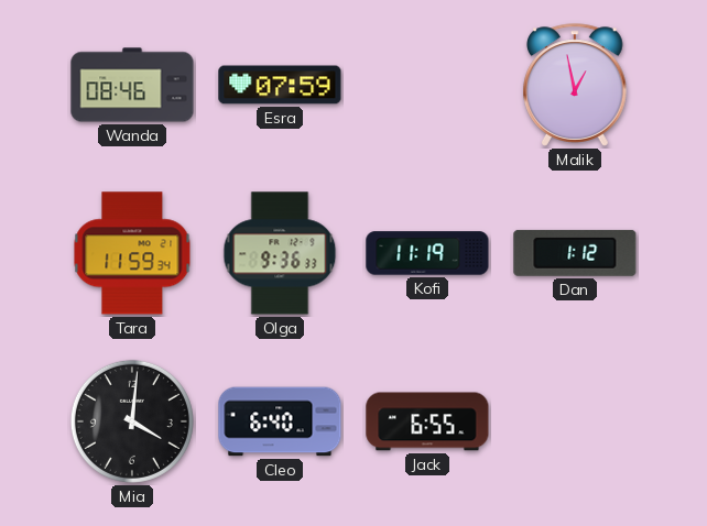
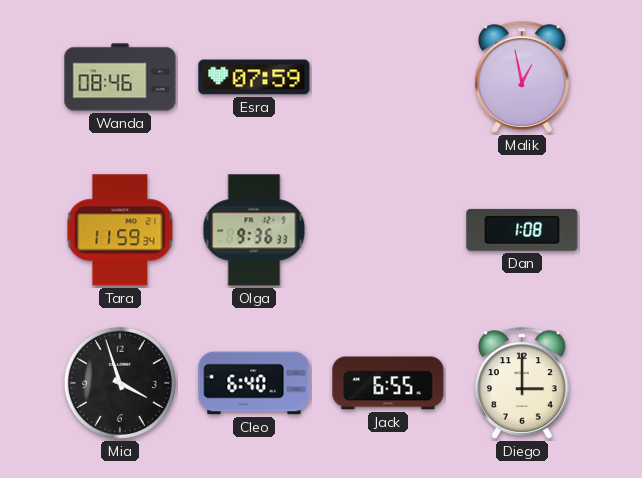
Kofi: 11:19 -> none
Dan: 1:12 -> 1:08
Mia: 4:01 -> 3:57
Diego: none -> 3:00
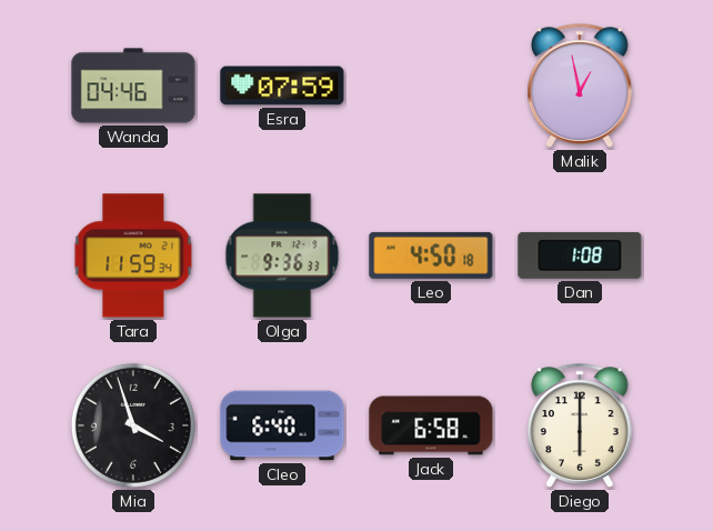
Wanda: 08:46 -> 04:46
Leo: none -> 4:50
Jack: 6:55 -> 6:58
Diego: 3:00 -> 6:00
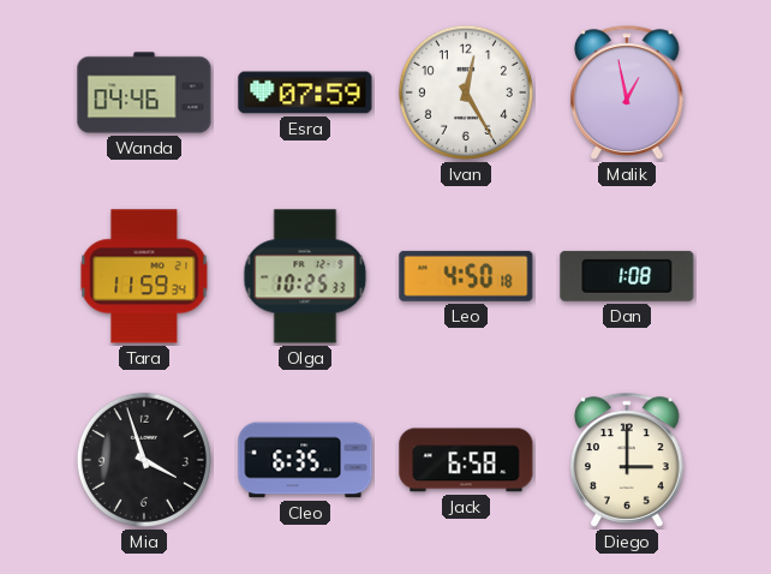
Ivan: none -> 12:25
Olga: 9:36 -> 10:25
Cleo: 6:40 -> 6:35
Diego: 6:00 -> 3:00
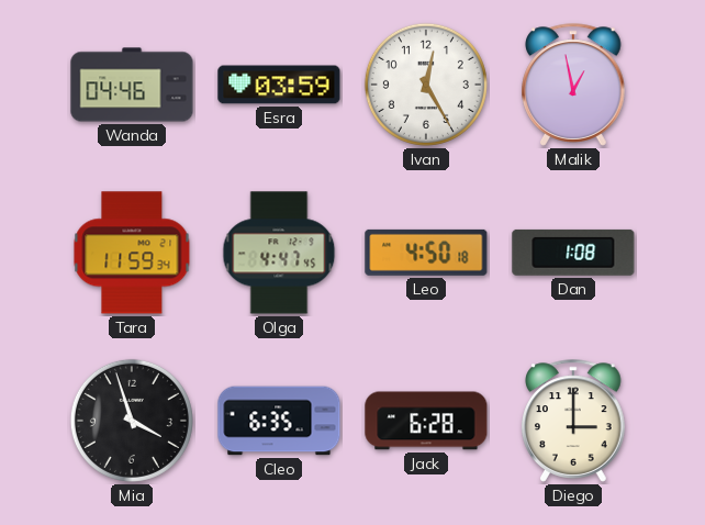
Esra: 07:59 -> 03:59
Olga: 10:25 -> 4:47
Jack: 6:58 -> 6:28
